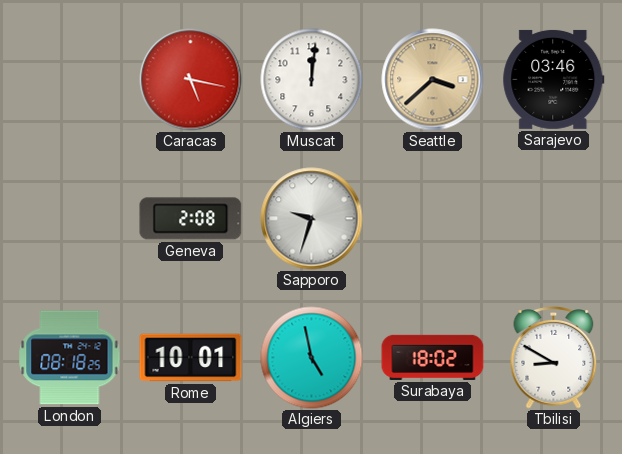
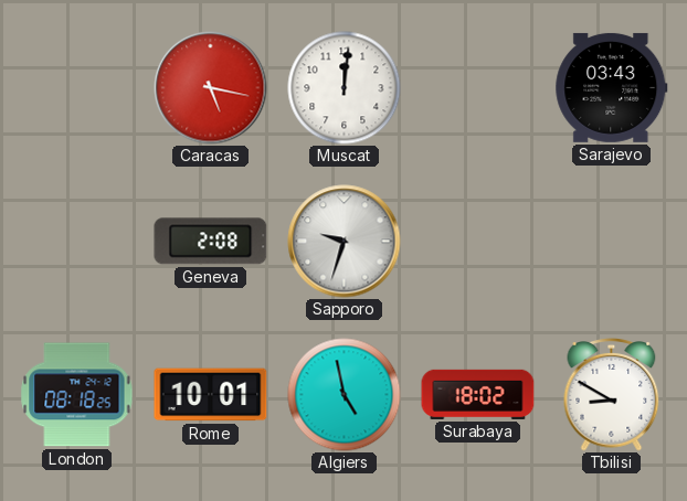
Seattle: 3:38 -> none
Sarajevo: 03:46 -> 03:43
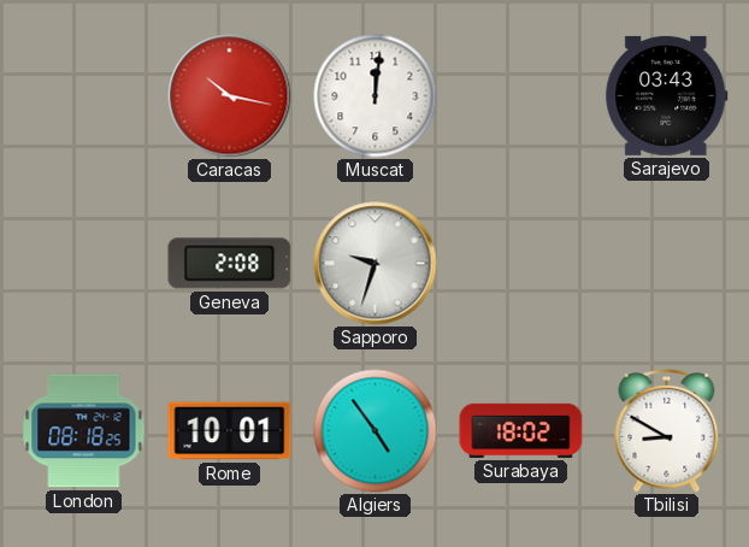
Caracas: 5:17 -> 10:17
Algiers: 4:58 -> 4:54
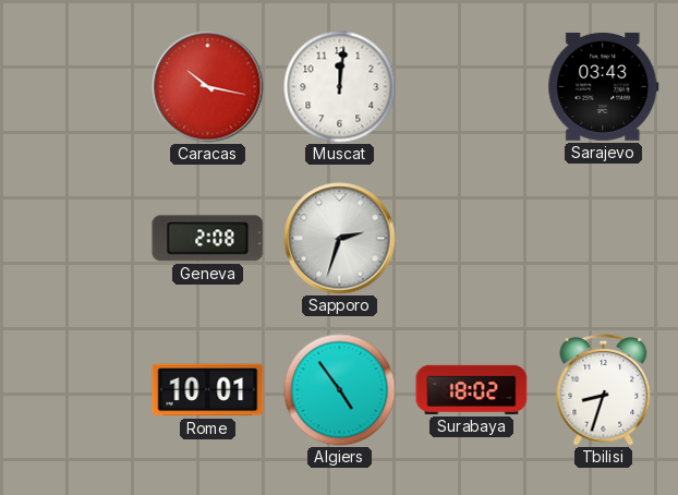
Sapporo: 9:33 -> 2:33
London: 08:18 -> none
Tbilisi: 8:50 -> 8:33
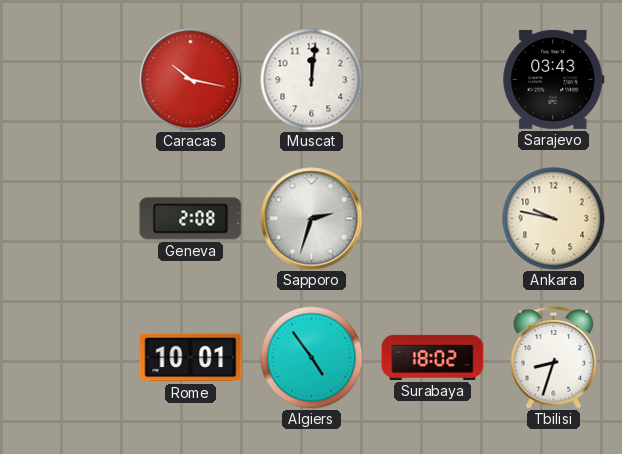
Ankara: none -> 9:47
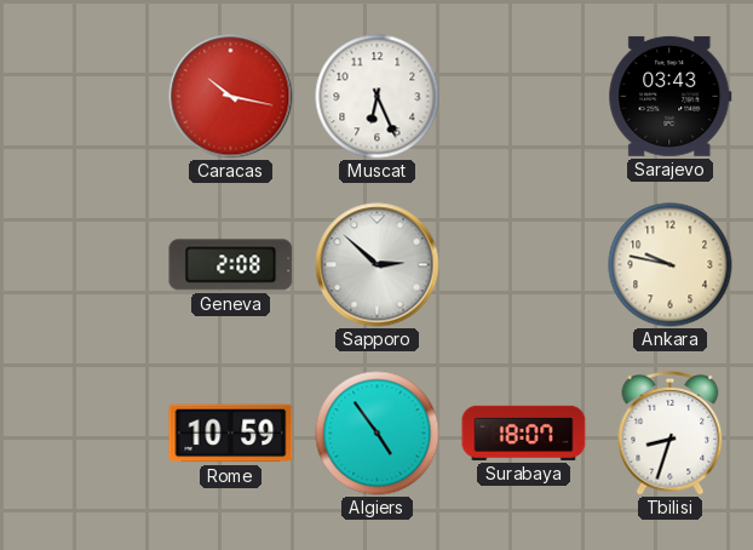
Muscat: 12:01 -> 6:26
Sapporo: 2:33 -> 2:52
Rome: 10:01 -> 10:59
Surabaya: 18:02 -> 18:07
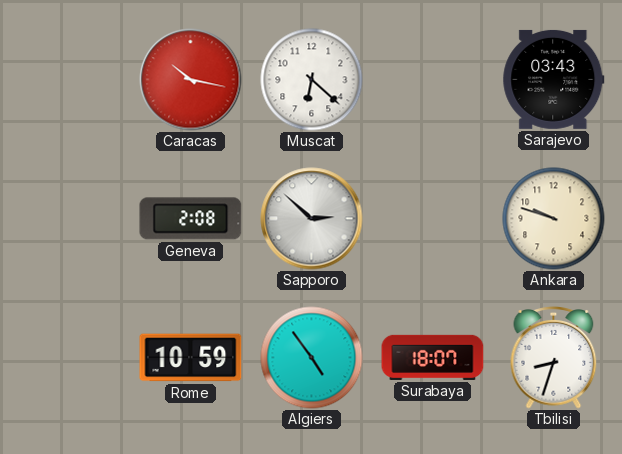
Muscat: 6:26 -> 6:22
Ankara: 9:47 -> 9:48
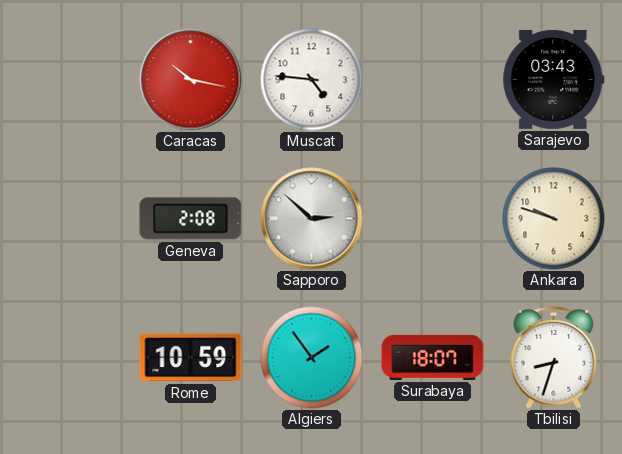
Muscat: 6:22 -> 4:46
Algiers: 4:54 -> 1:54
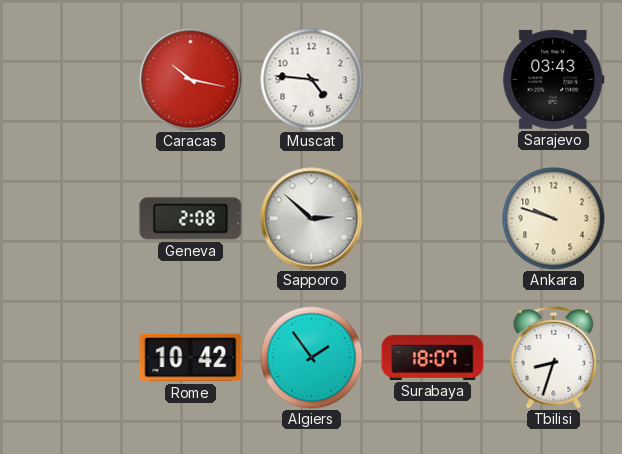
Rome: 10:59 -> 10:42
